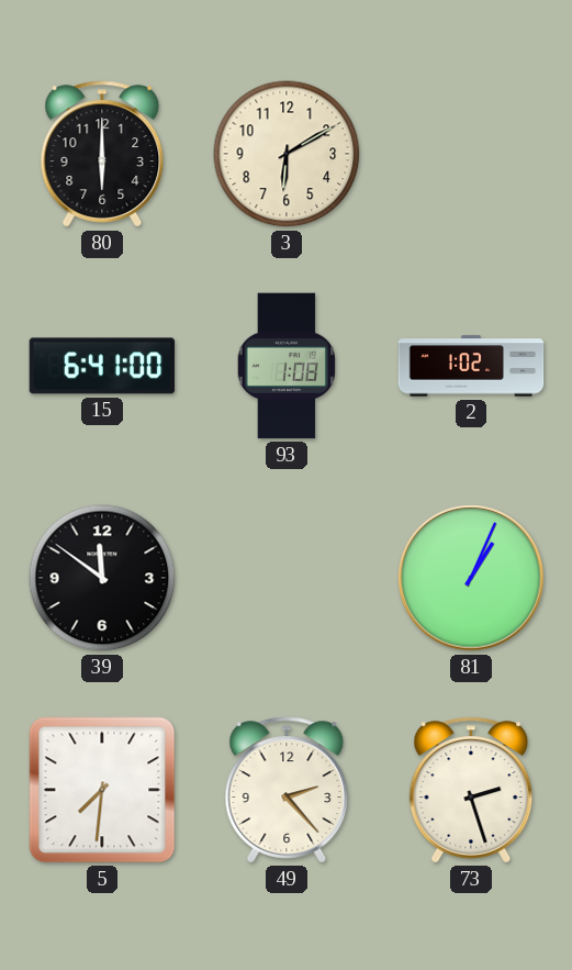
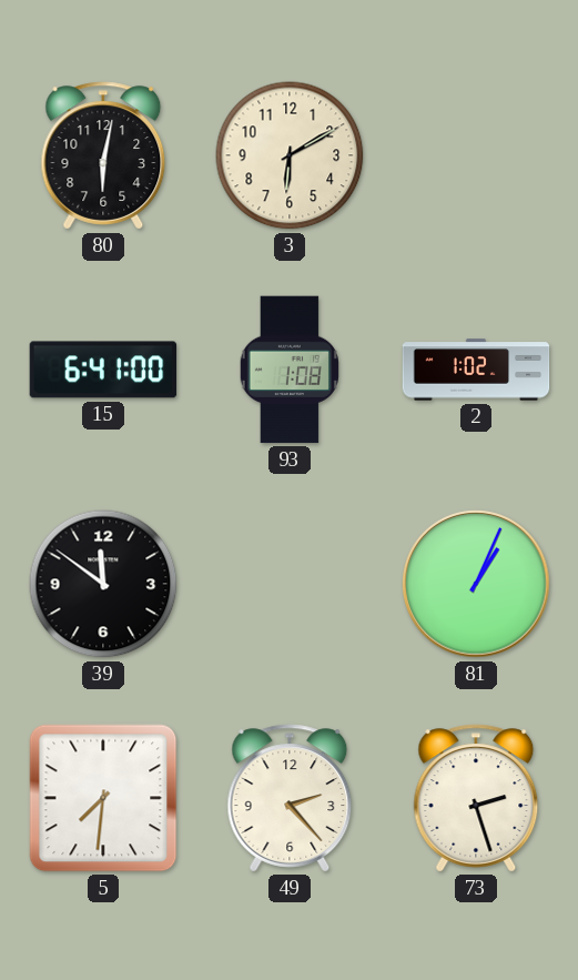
80: 6:00 -> 6:02
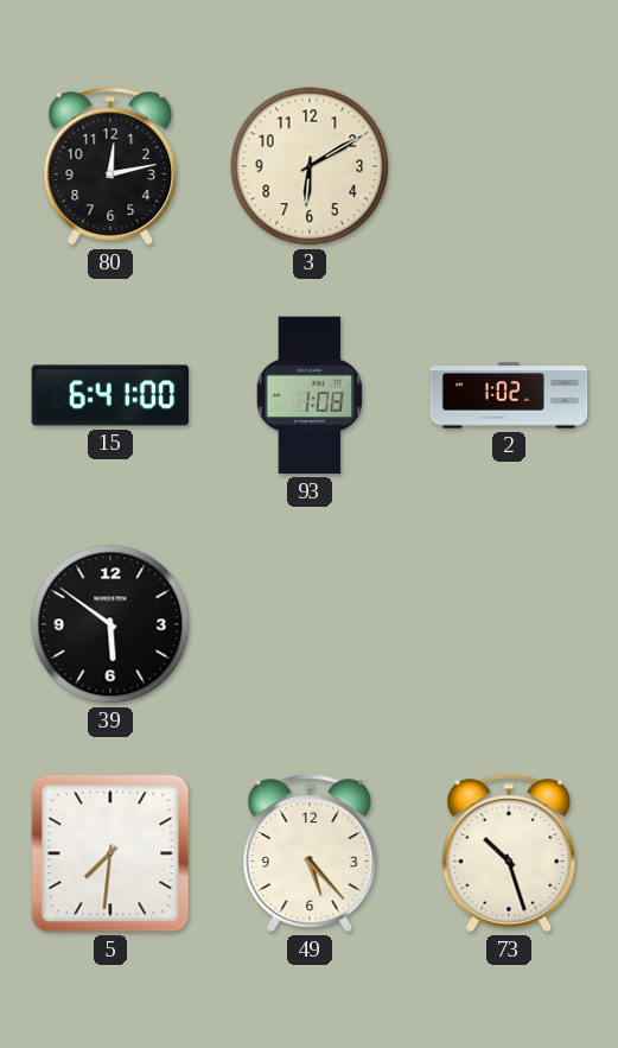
80: 6:02 -> 12:13
39: 11:51 -> 5:51
81: 1:04 -> none
49: 2:23 -> 5:23
73: 2:27 -> 10:27
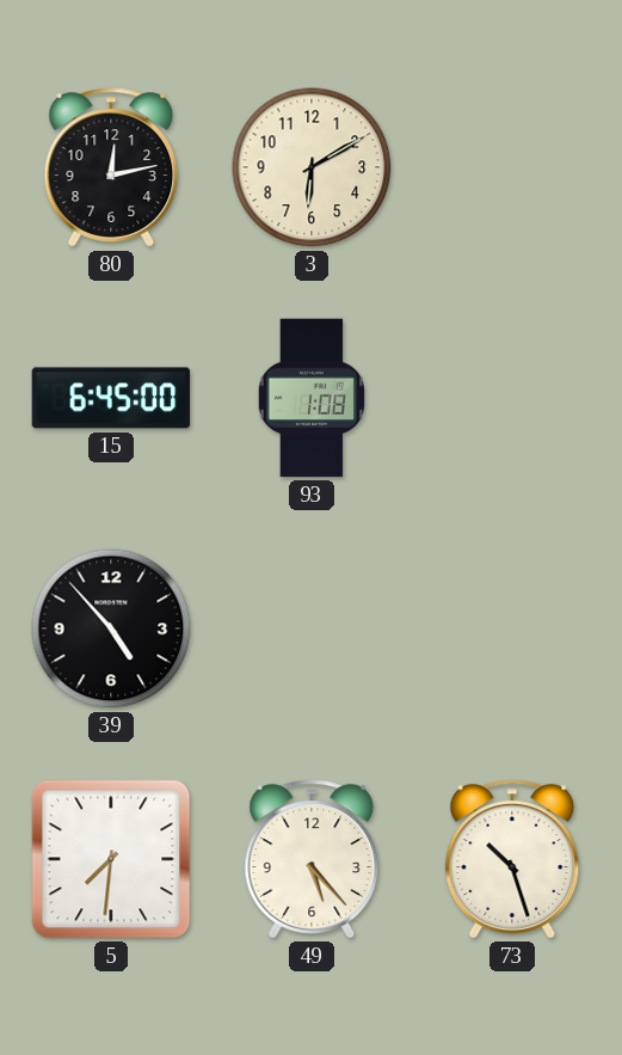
15: 6:41 -> 6:45
2: 1:02 -> none
39: 5:51 -> 4:53
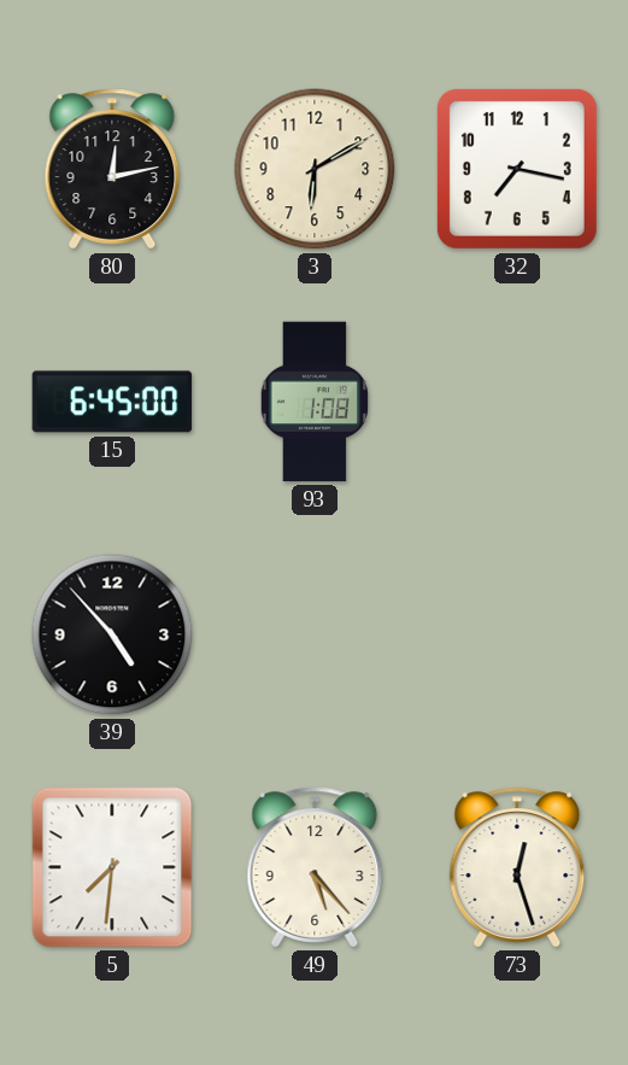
32: none -> 7:17
73: 10:27 -> 12:27
